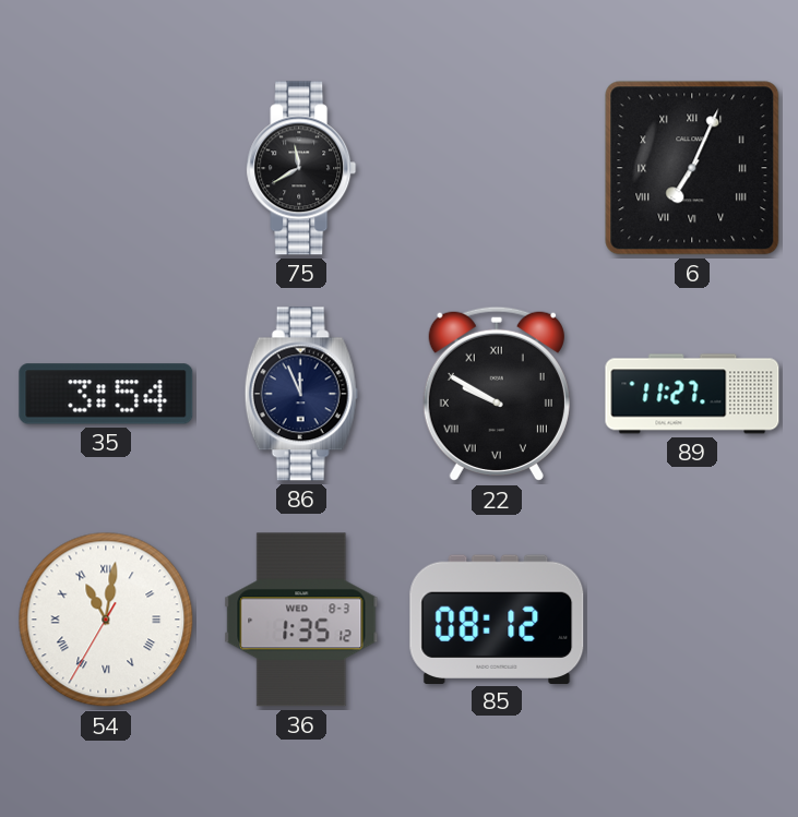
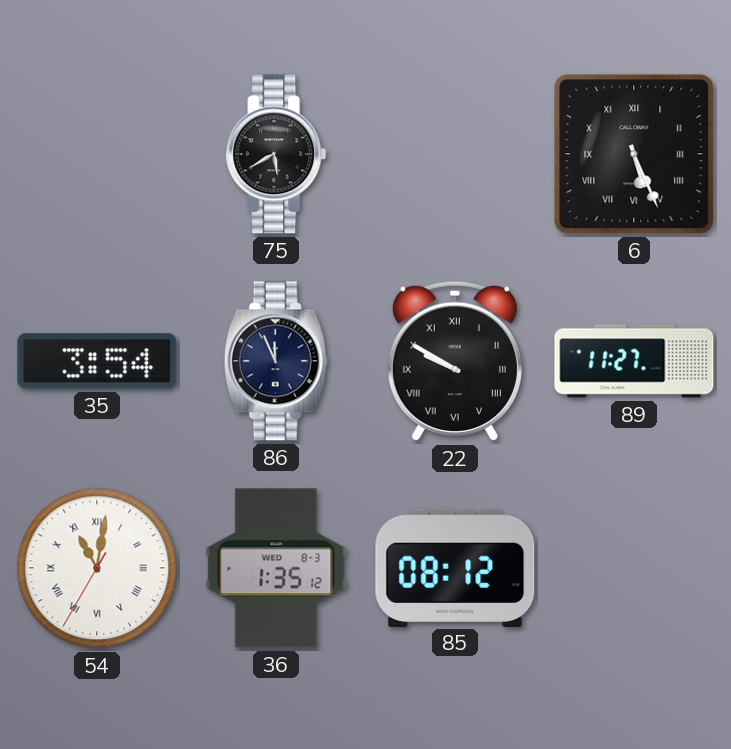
75: 11:40 -> 5:40
6: 7:04 -> 5:26
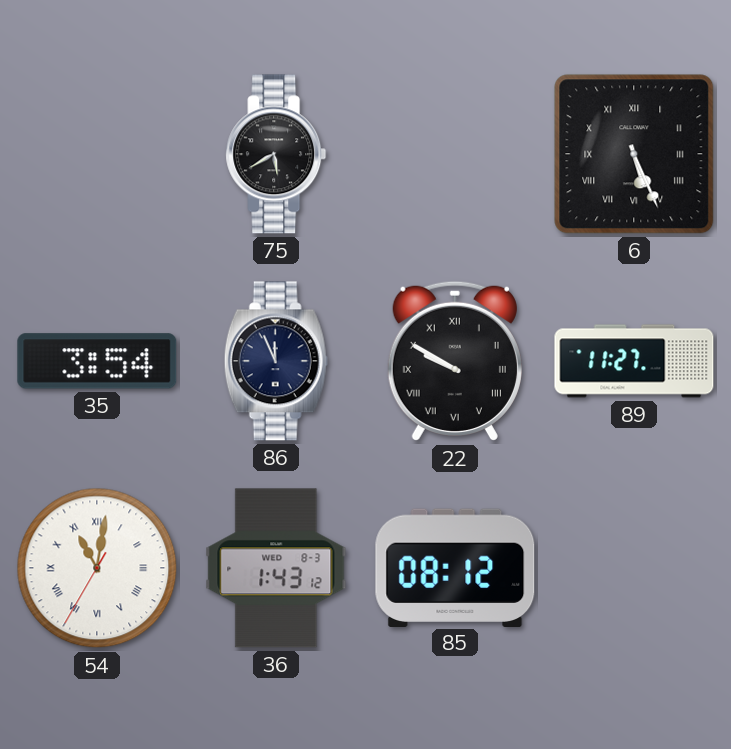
36: 1:35 -> 1:43
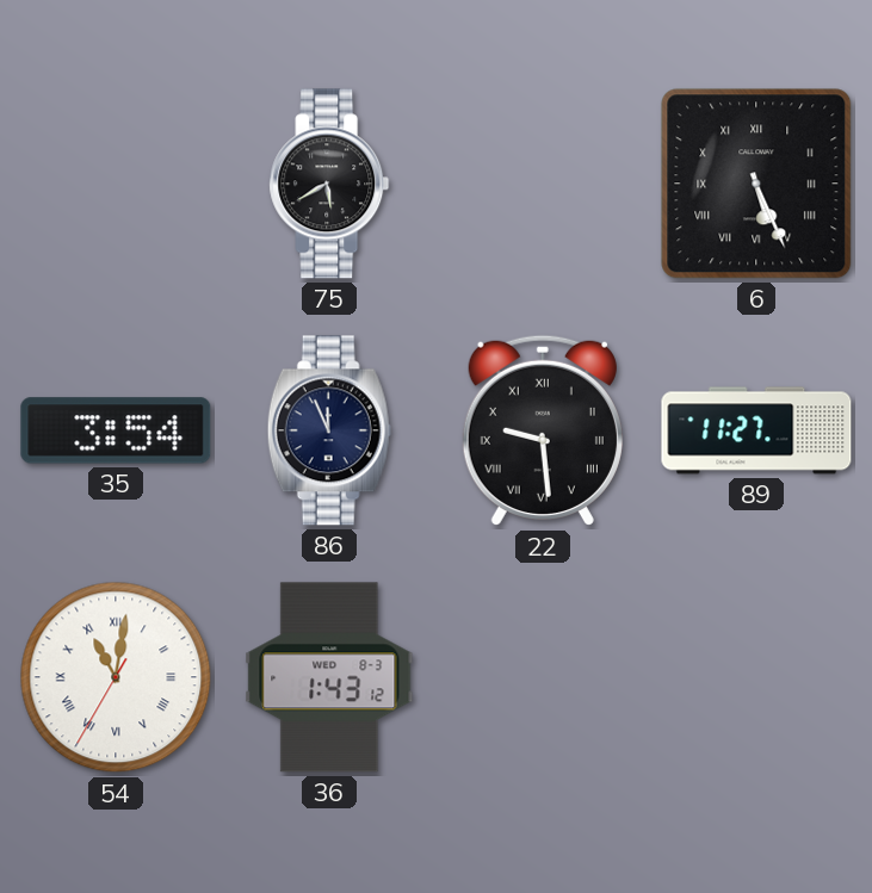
22: 9:50 -> 9:29
85: 08:12 -> none
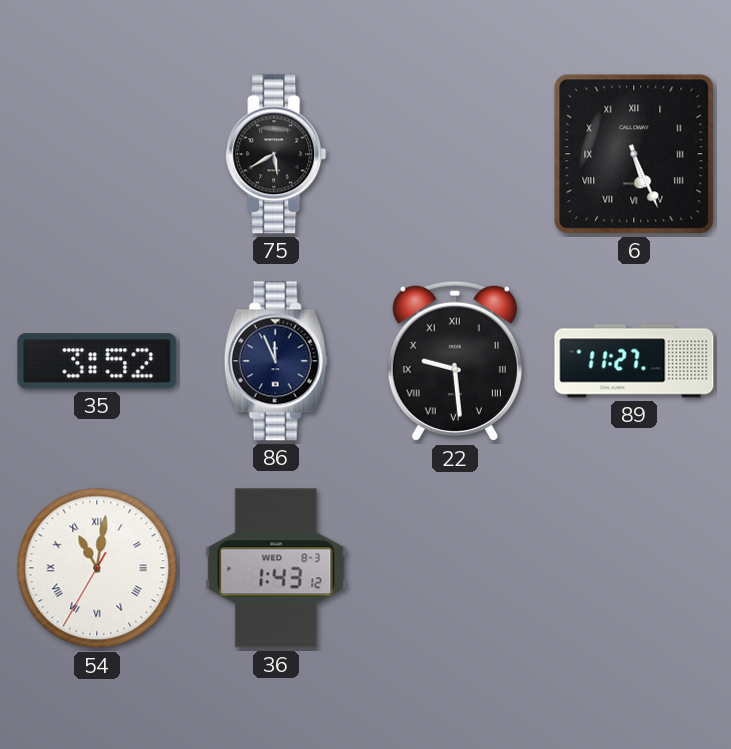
35: 3:54 -> 3:52
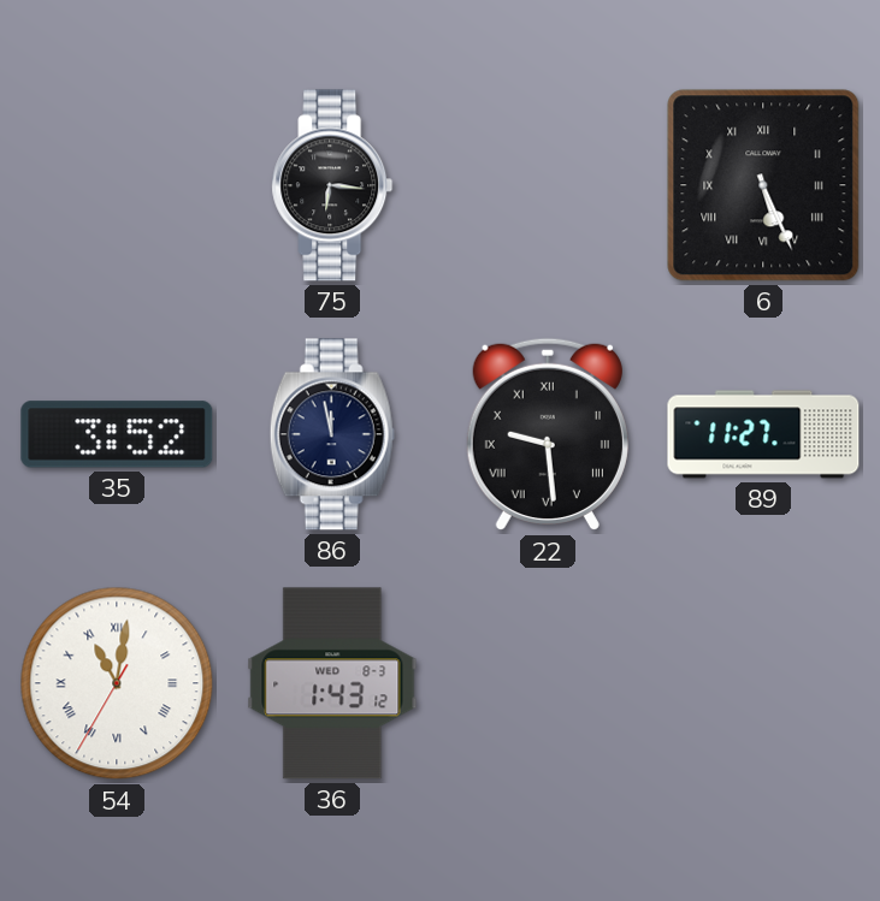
75: 5:40 -> 6:16
86: 11:56 -> 11:58
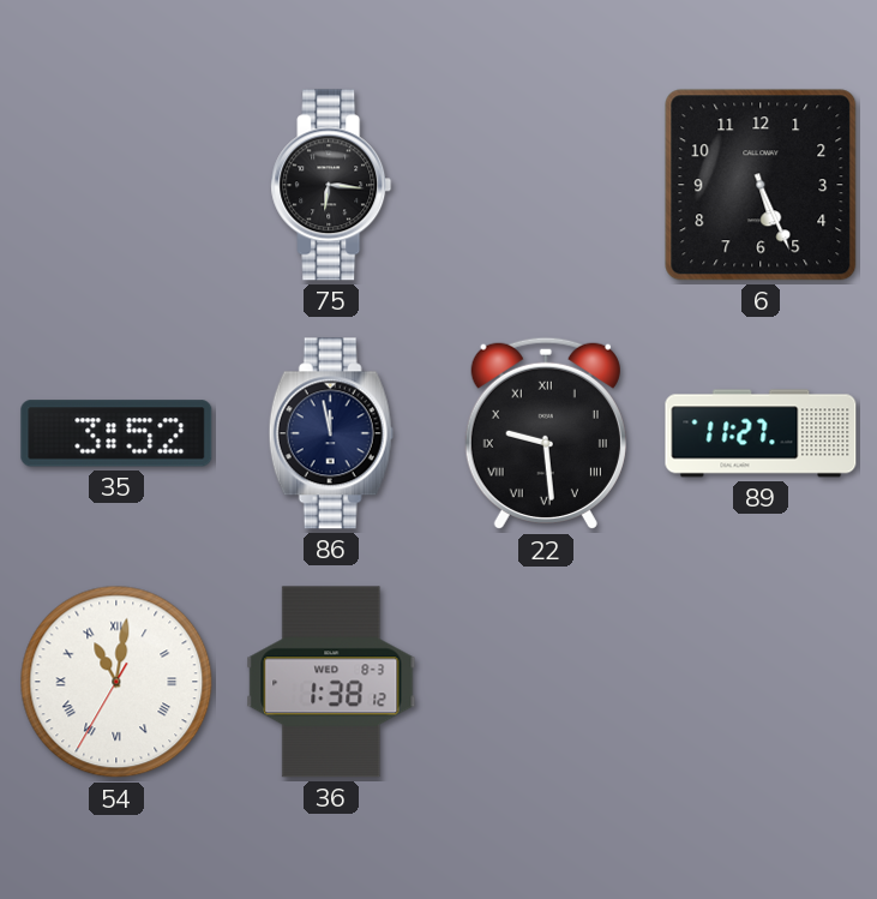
6 numerals: Roman -> Arabic
36: 1:43 -> 1:38
